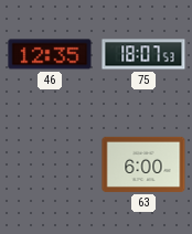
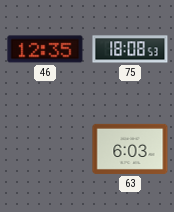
75: 18:07 -> 18:08
63: 6:00 -> 6:03
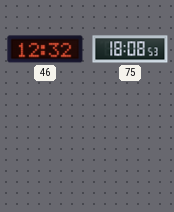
46: 12:35 -> 12:32
63: 6:03 -> none
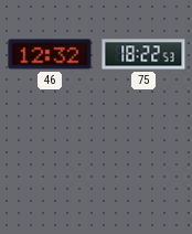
75: 18:08 -> 18:22
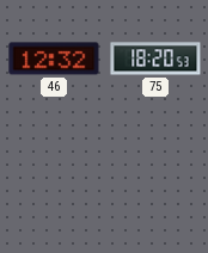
75: 18:22 -> 18:20
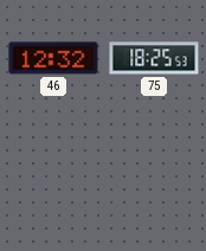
75: 18:20 -> 18:25
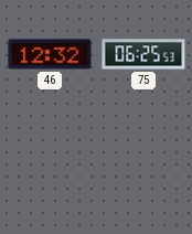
75: 18:25 -> 06:25
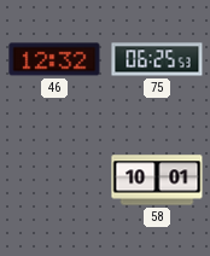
58: none -> 10:01
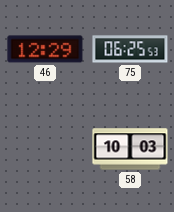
46: 12:32 -> 12:29
58: 10:01 -> 10:03
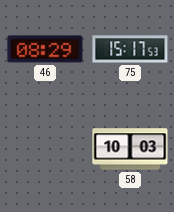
46: 12:29 -> 08:29
75: 06:25 -> 15:17
